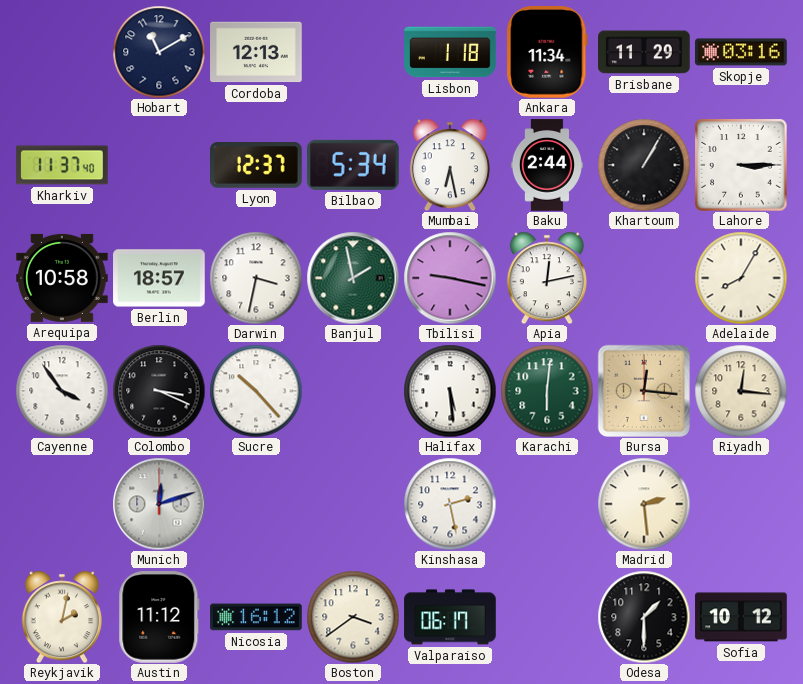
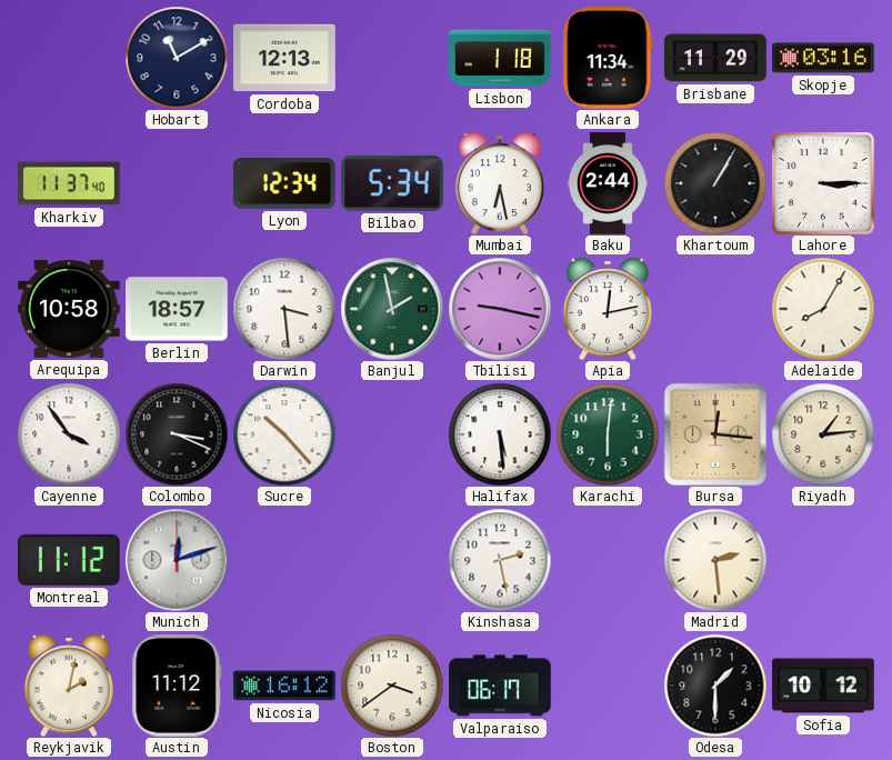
Lyon: 12:37 -> 12:34
Darwin: 3:32 -> 3:29
Riyadh: 12:16 -> 1:14
Montreal: none -> 11:12
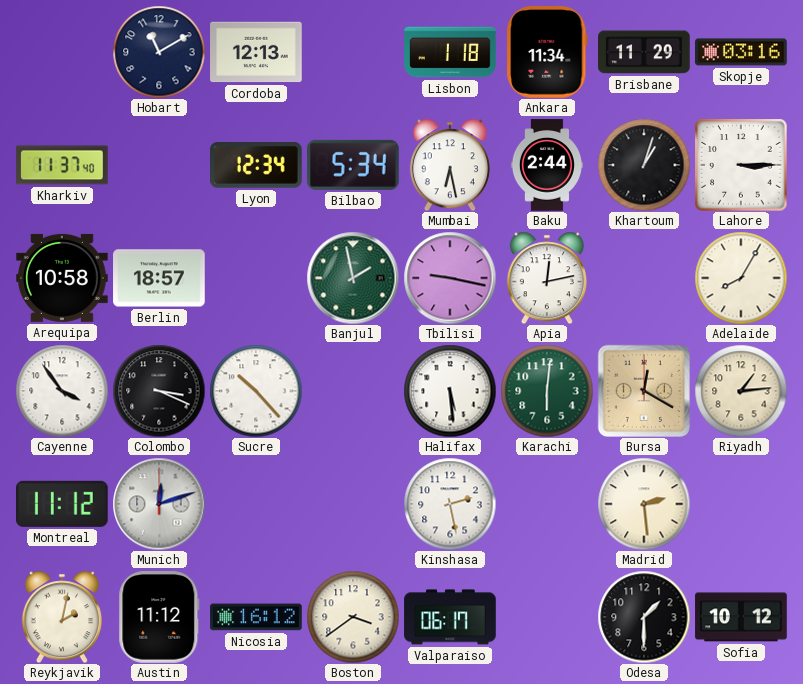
Khartoum: 1:05 -> 1:03
Darwin: 3:29 -> none
Bursa: 12:16 -> 12:20
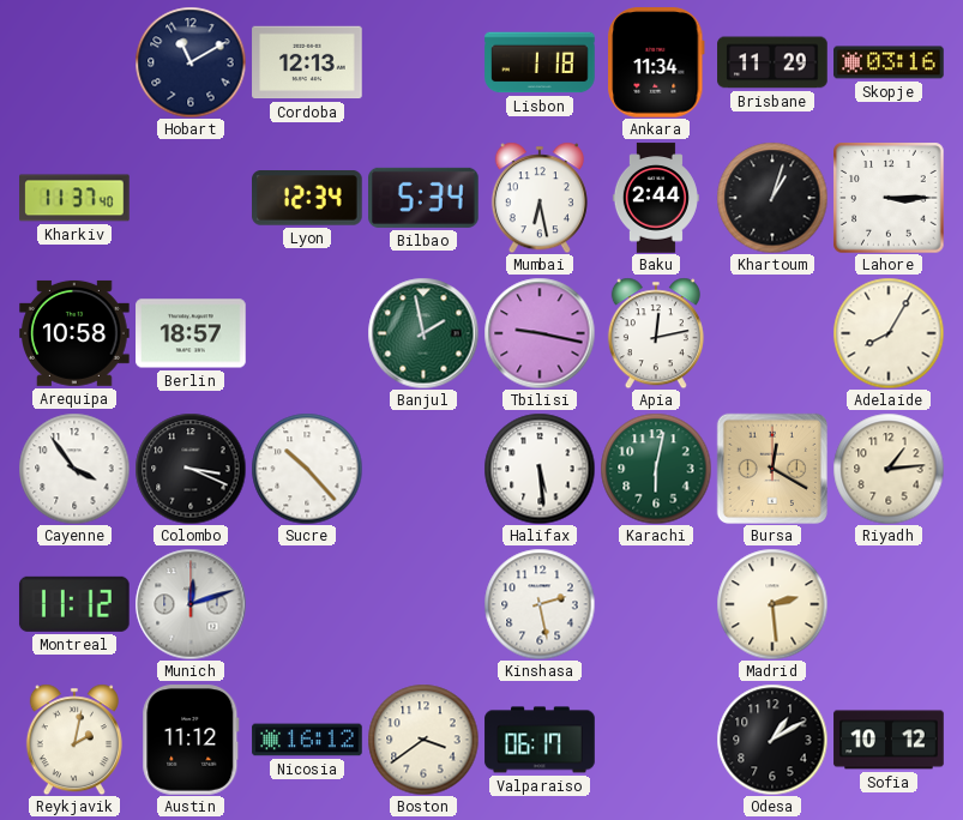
Karachi: 6:01 -> 6:02
Odesa: 1:30 -> 1:10
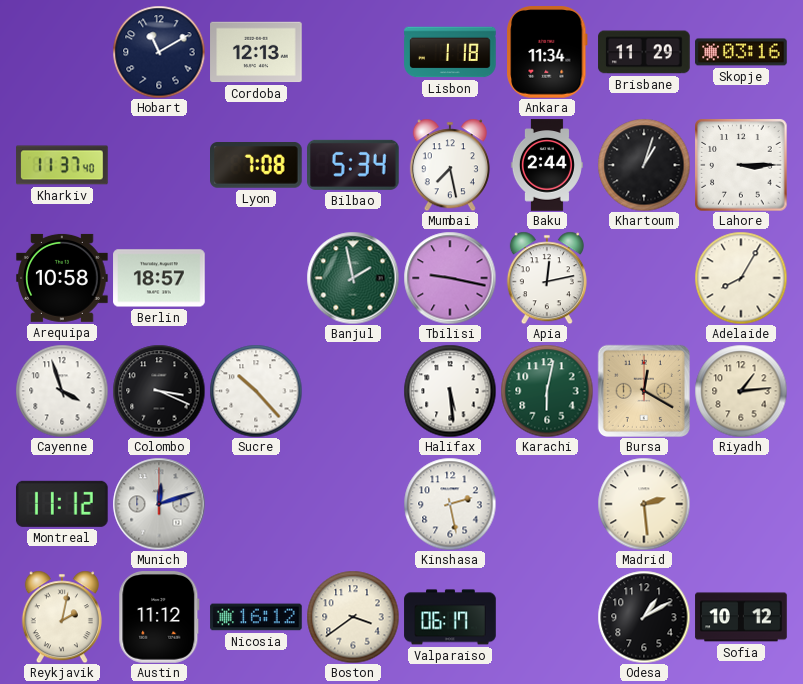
Lyon: 12:34 -> 7:08
Mumbai: 6:28 -> 7:28
Cayenne: 3:54 -> 3:57
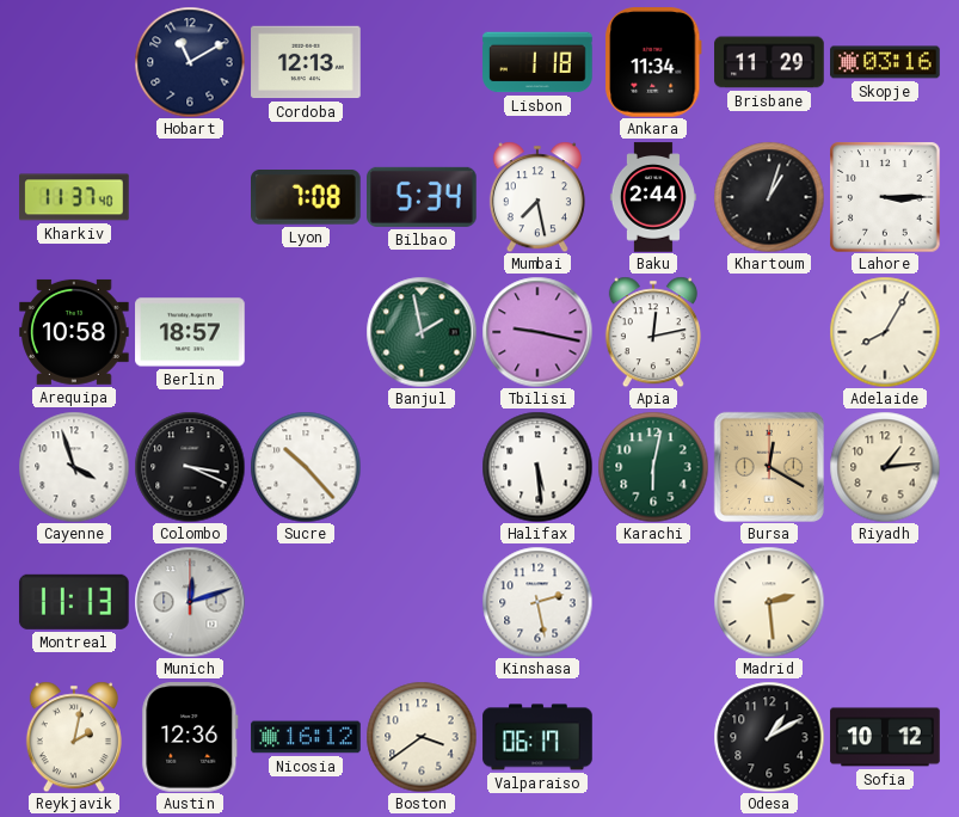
Montreal: 11:12 -> 11:13
Austin: 11:12 -> 12:36
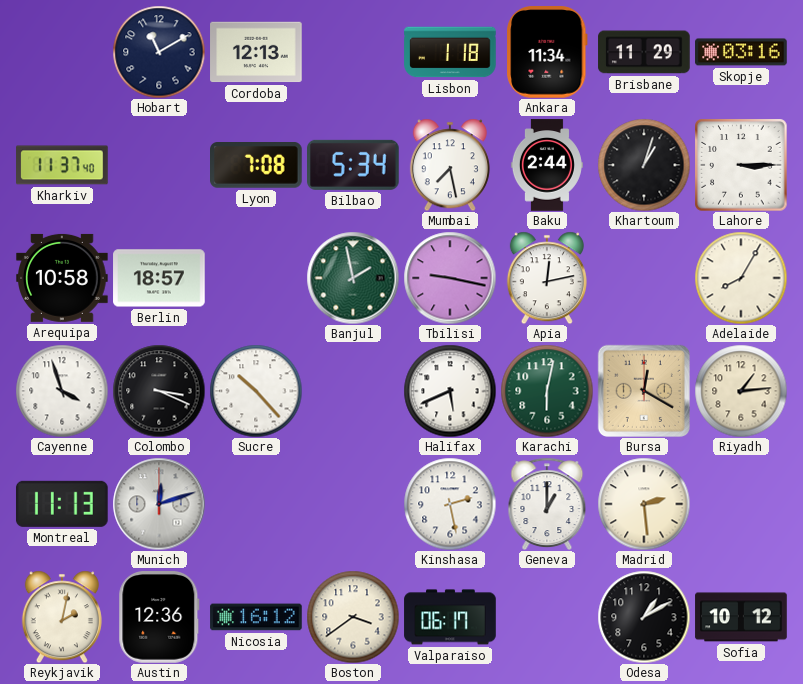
Halifax: 5:29 -> 5:41
Geneva: none -> 1:00
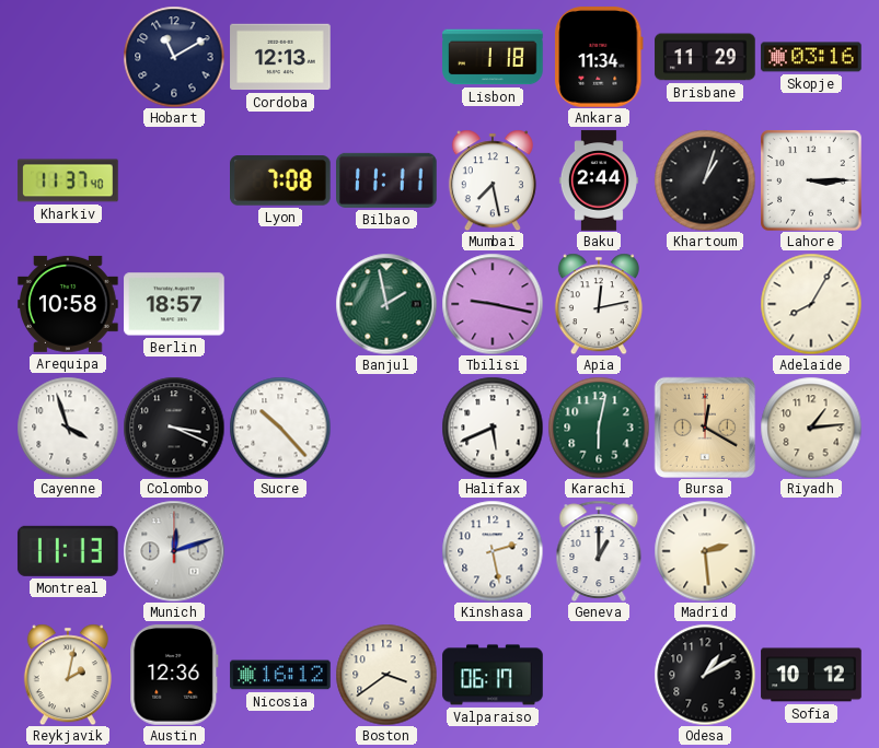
Bilbao: 5:34 -> 11:11
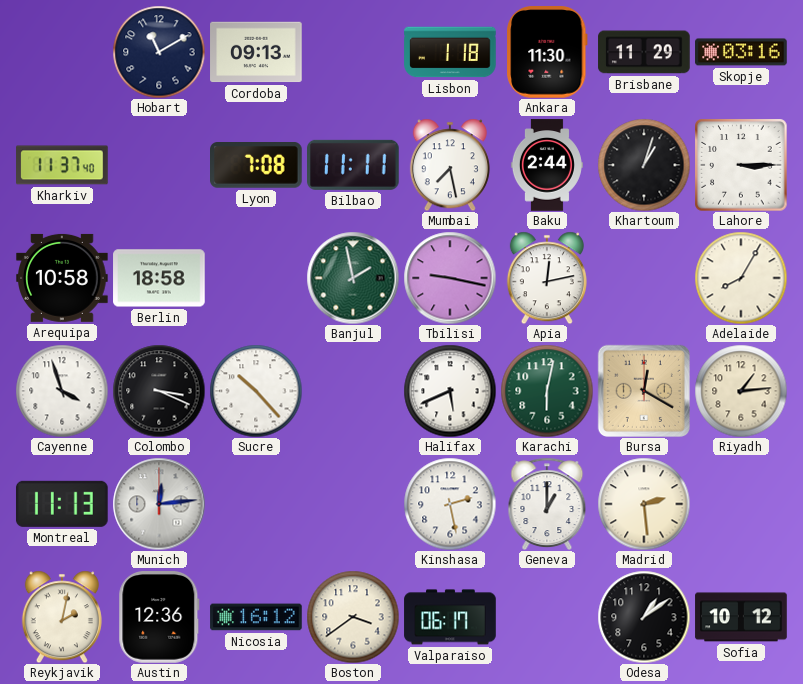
Cordoba: 12:13 -> 09:13
Ankara: 11:34 -> 11:30
Berlin: 18:57 -> 18:58
Munich: 12:12 -> 12:14
Odesa: 1:10 -> 1:09
